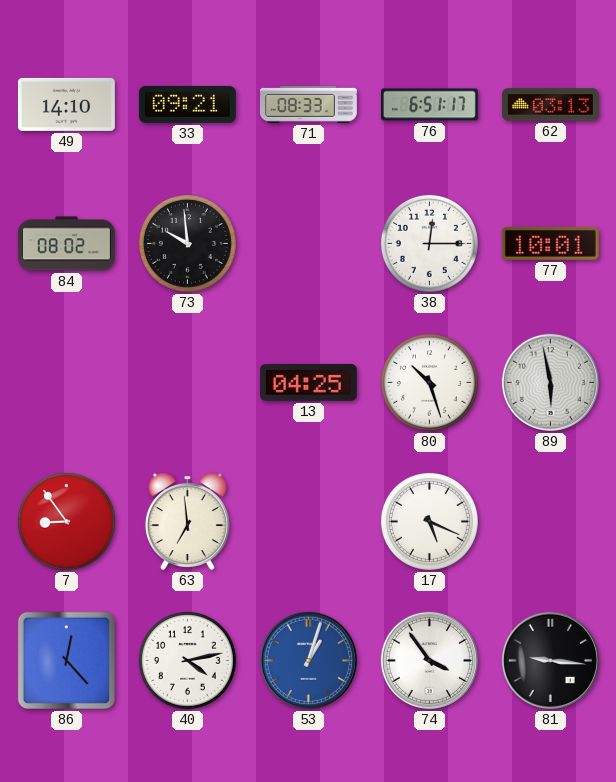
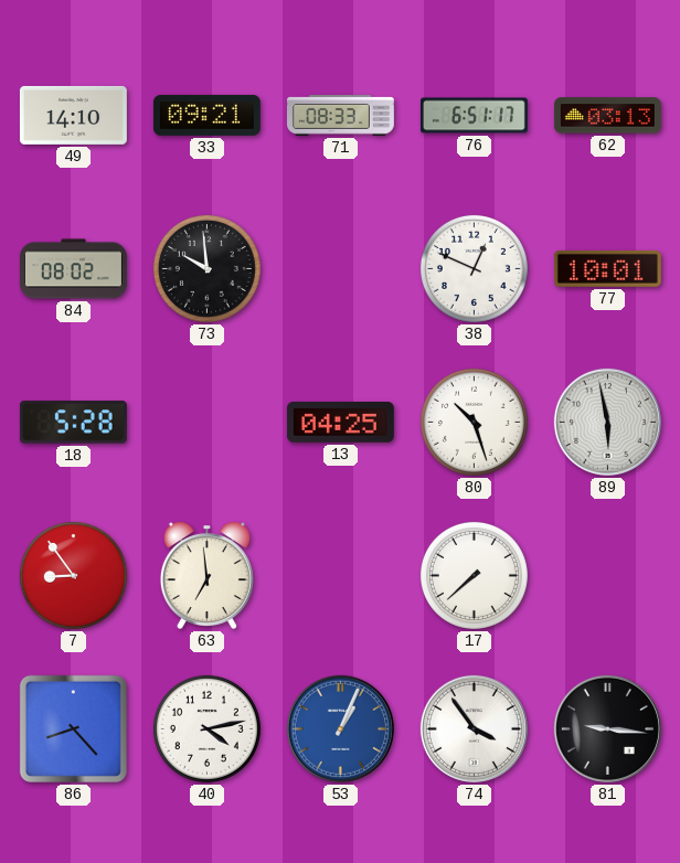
38: 12:15 -> 12:49
18: none -> 5:28
17: 5:19 -> 7:38
86: 12:23 -> 8:23
53: 1:03 -> 1:04
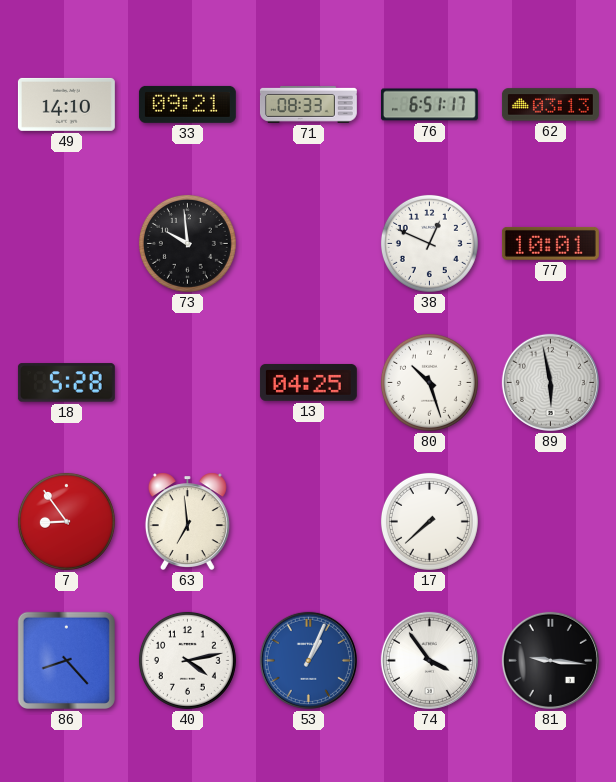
84: 08:02 -> none
